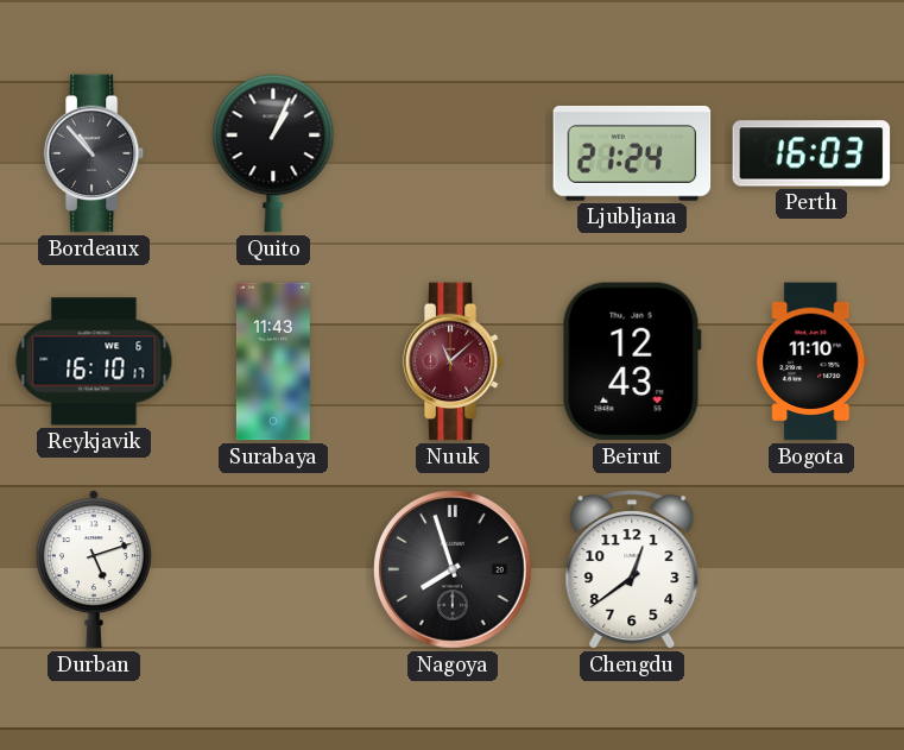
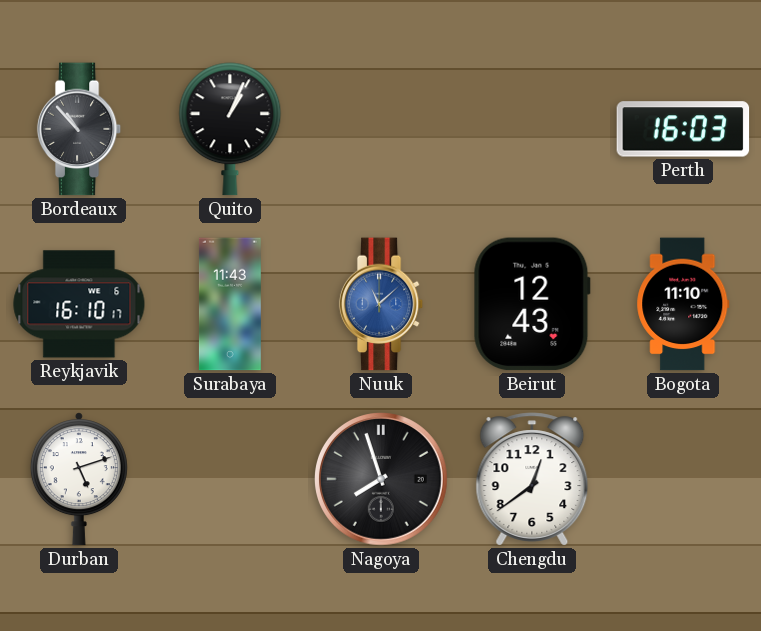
Ljubljana: 21:24 -> none
Nuuk dial: burgundy -> blue
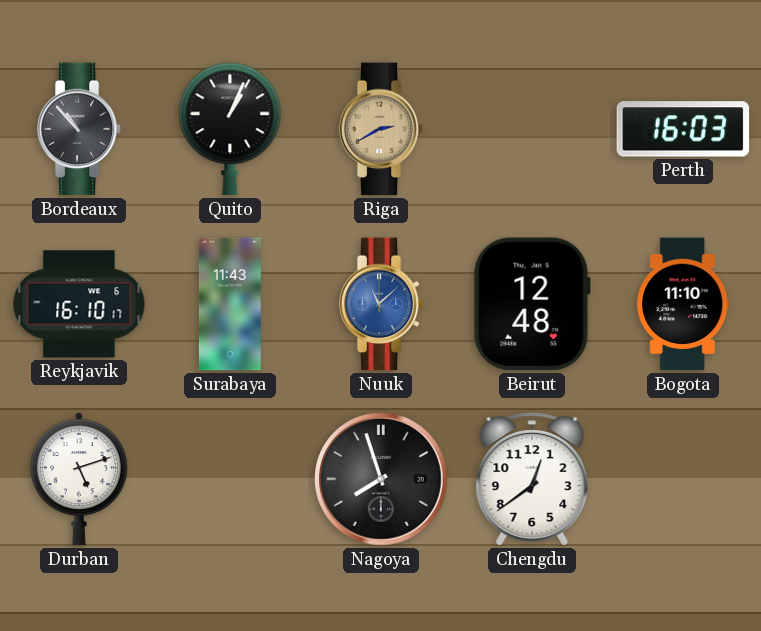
Riga: none -> 2:40
Beirut: 12:43 -> 12:48
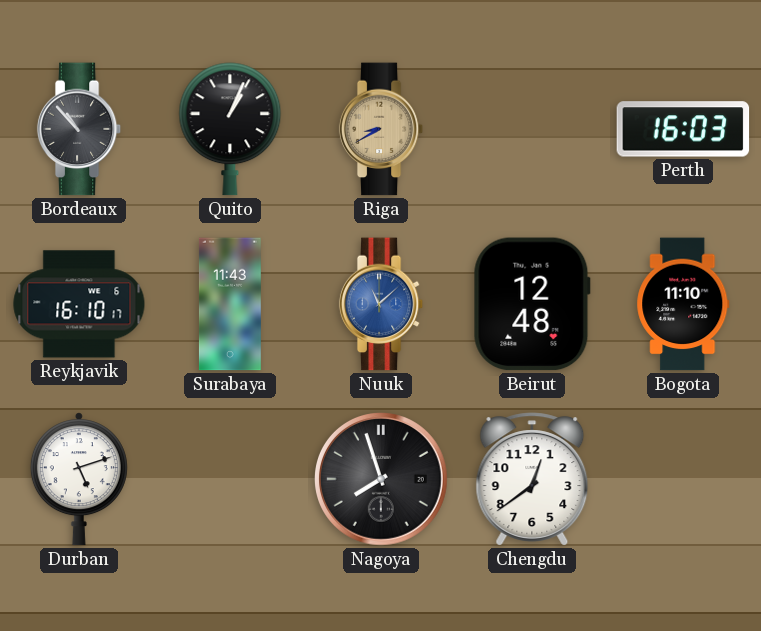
Riga: 2:40 -> 8:40
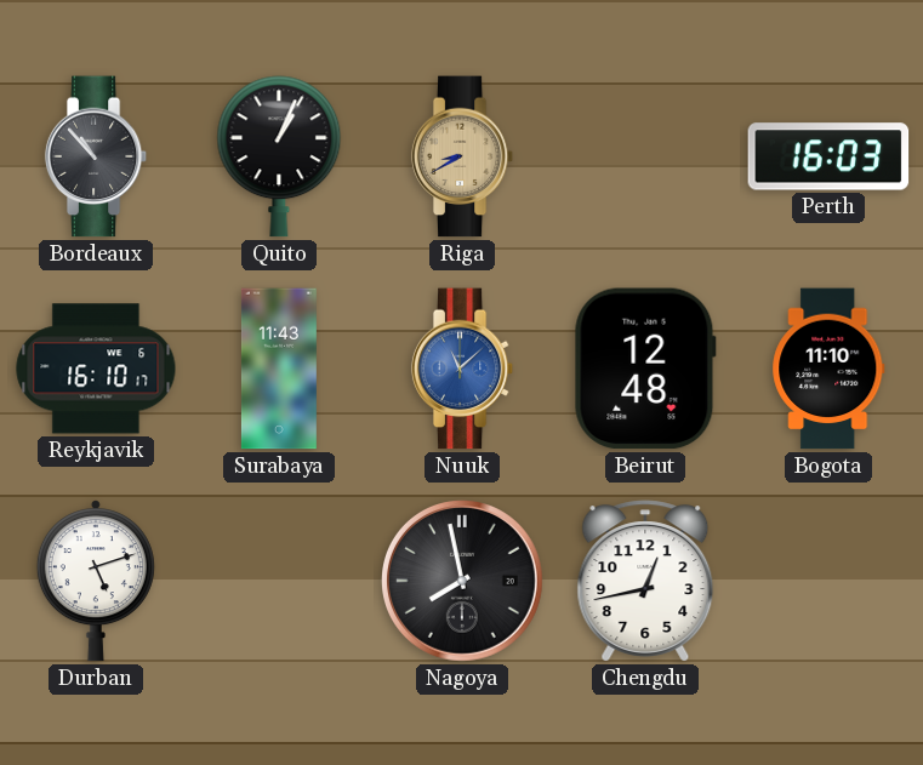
Nagoya: 7:57 -> 7:58
Chengdu: 12:39 -> 12:43
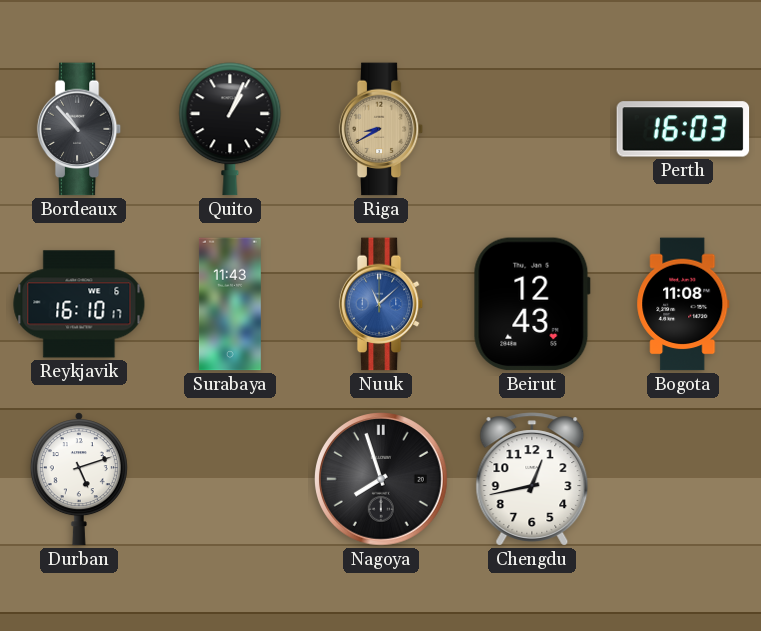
Beirut: 12:48 -> 12:43
Bogota: 11:10 -> 11:08
Nagoya: 7:58 -> 7:57
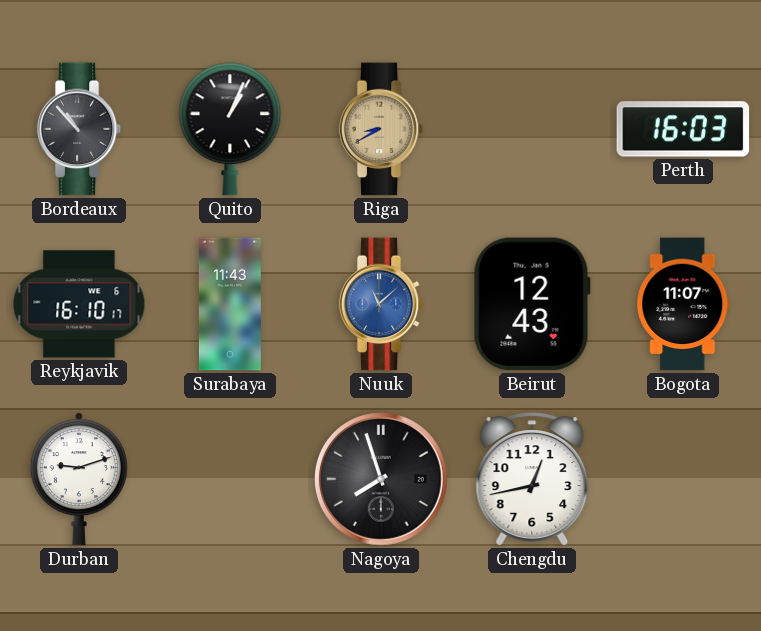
Bogota: 11:08 -> 11:07
Durban: 5:12 -> 9:12
